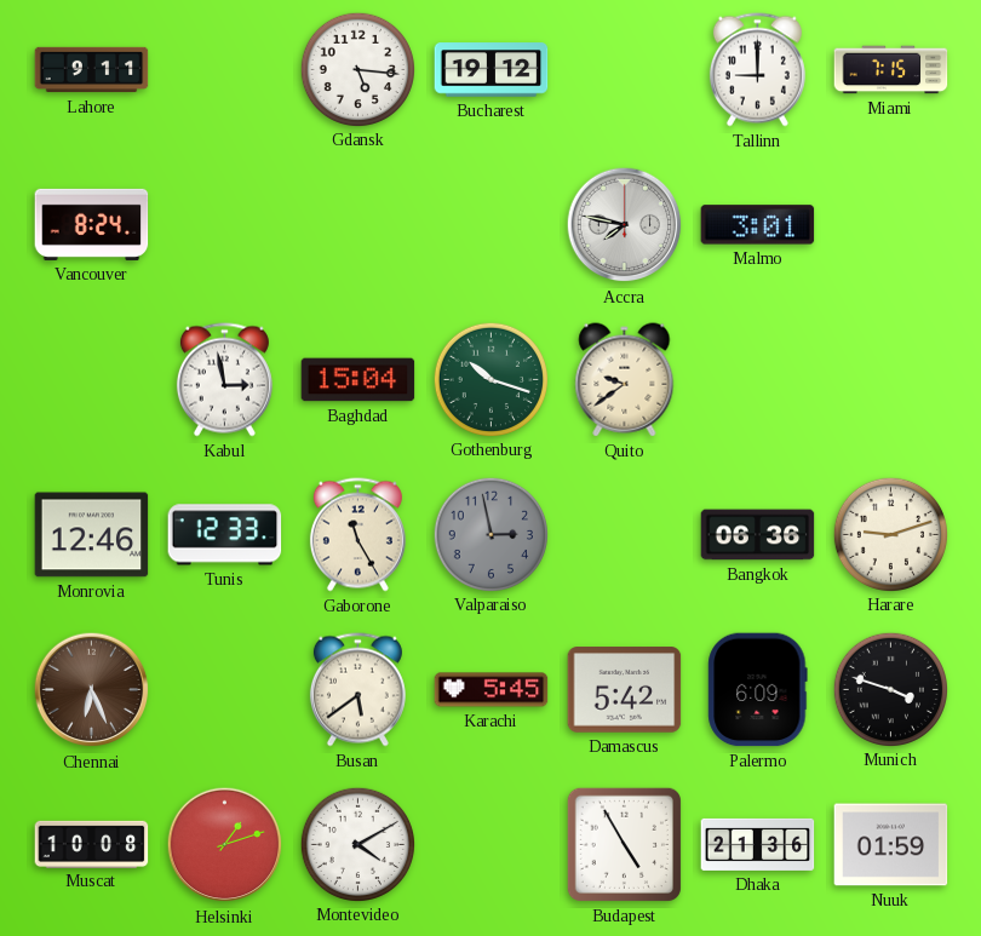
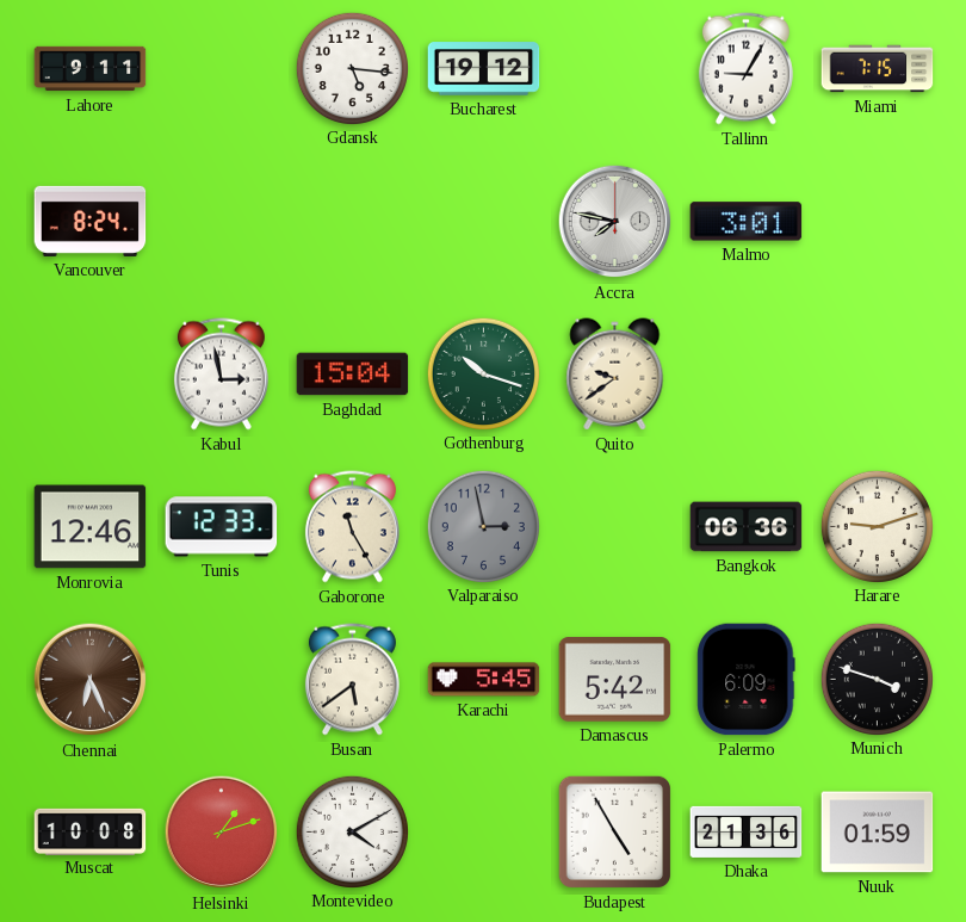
Tallinn: 9:00 -> 9:05
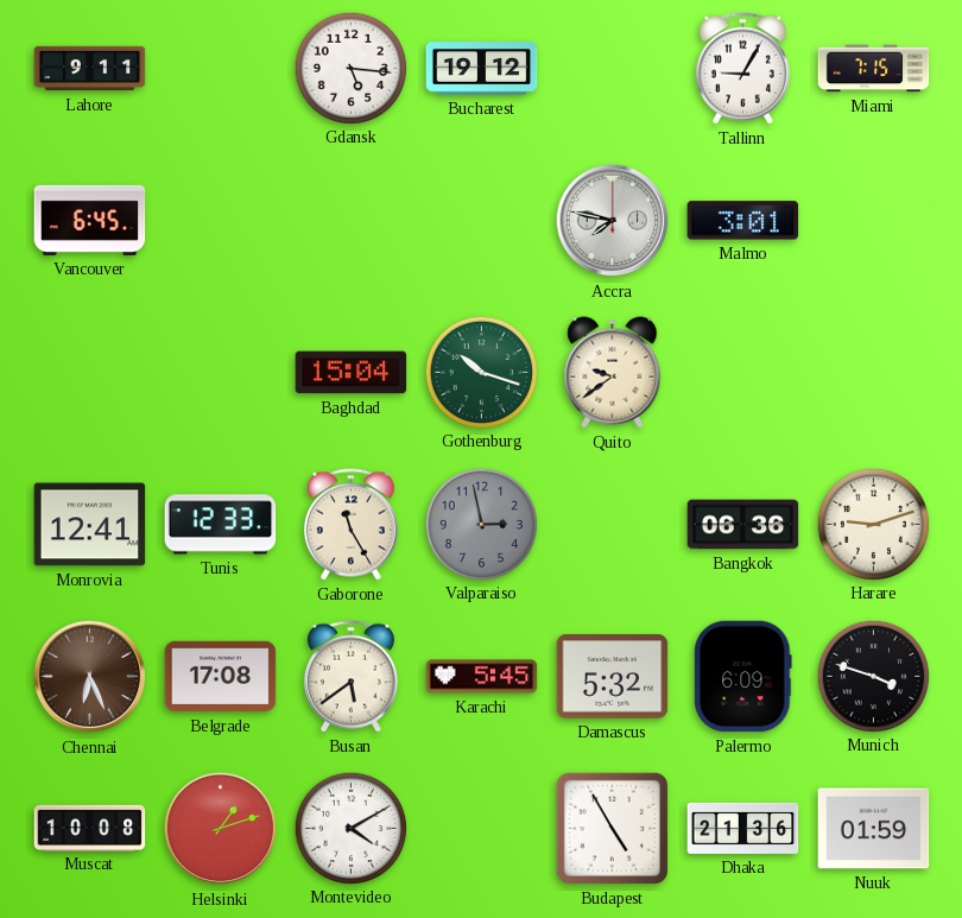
Vancouver: 8:24 -> 6:45
Kabul: 2:58 -> none
Monrovia: 12:46 -> 12:41
Belgrade: none -> 17:08
Damascus: 5:42 -> 5:32
